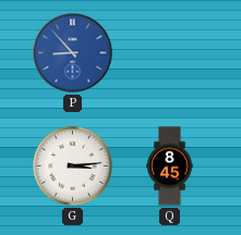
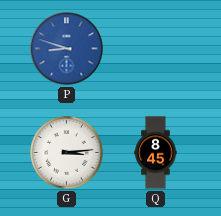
P: 8:53 -> 8:48
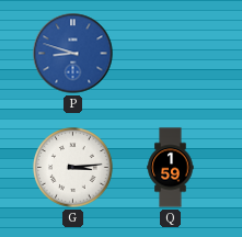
Q: 8:45 -> 1:59
